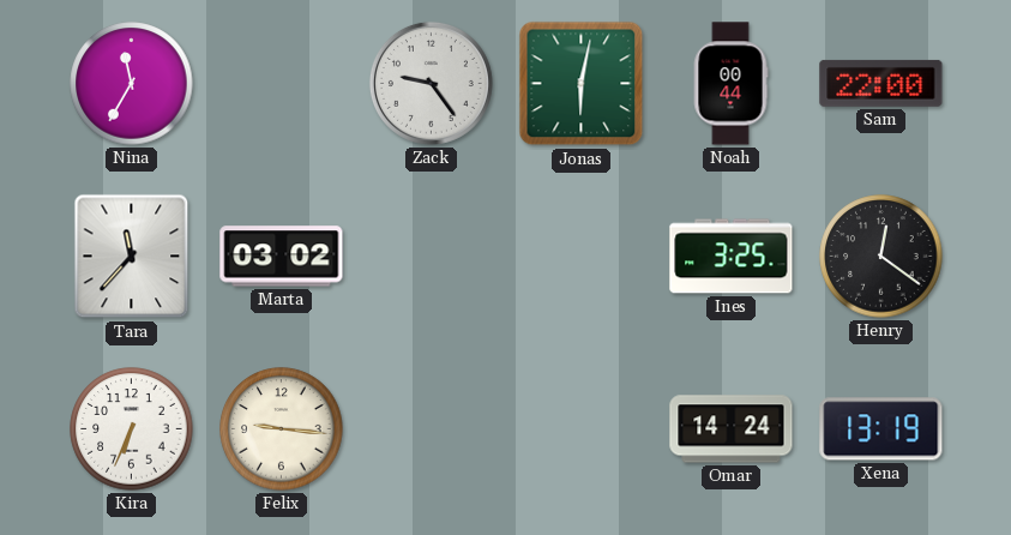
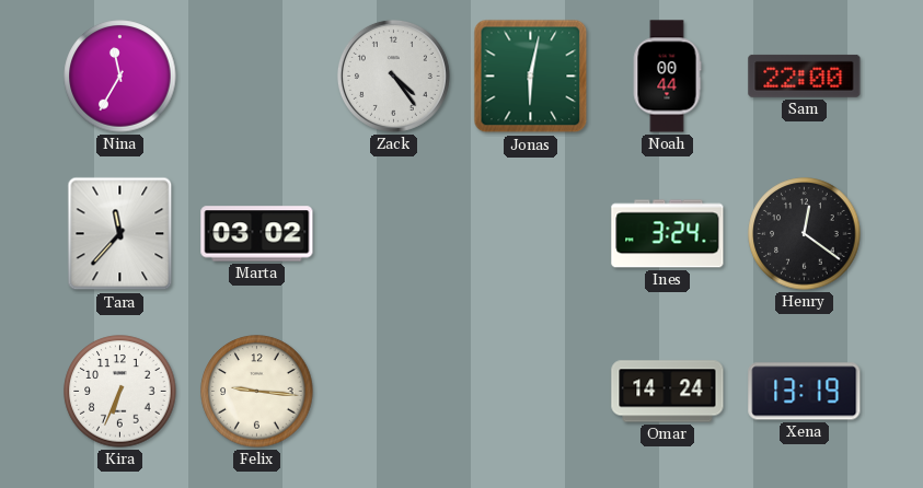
Zack: 9:24 -> 4:24
Ines: 3:25 -> 3:24
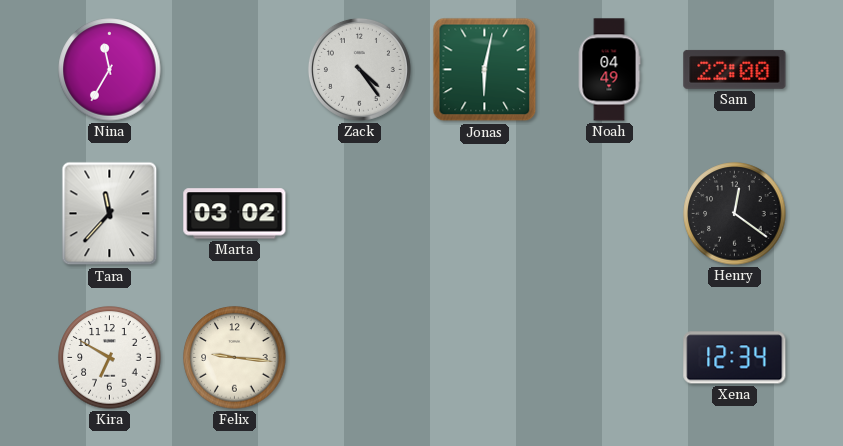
Noah: 00:44 -> 04:49
Ines: 3:24 -> none
Kira: 6:34 -> 6:50
Omar: 14:24 -> none
Xena: 13:19 -> 12:34
